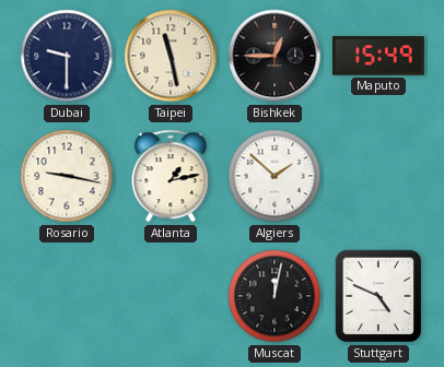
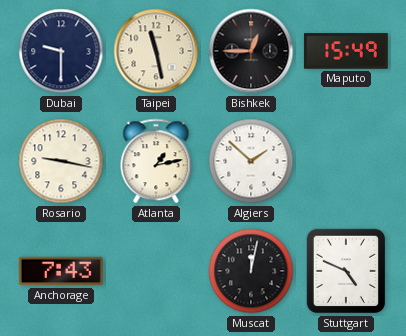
Anchorage: none -> 7:43
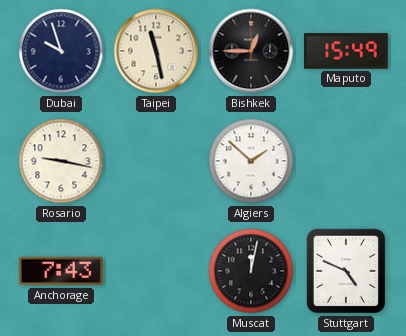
Dubai: 9:30 -> 9:57
Atlanta: 1:13 -> none
